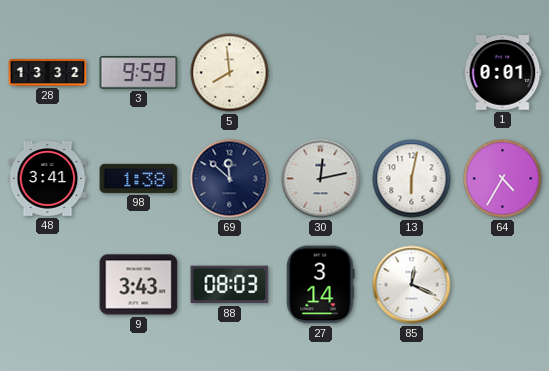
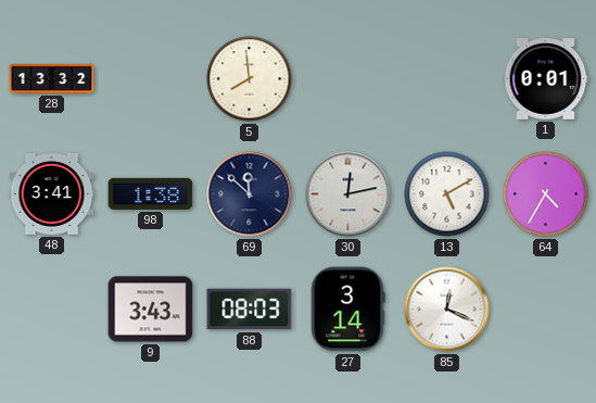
3: 9:59 -> none
13: 6:02 -> 5:10
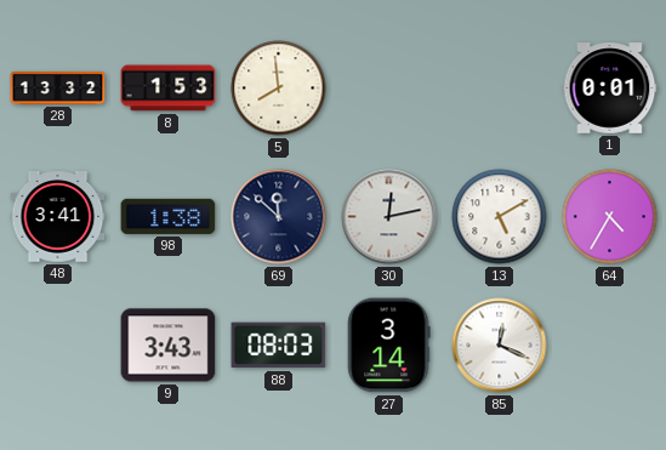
8: none -> 1:53
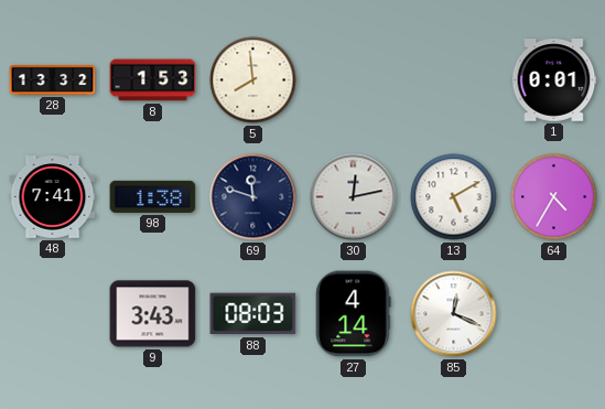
48: 3:41 -> 7:41
69: 11:52 -> 11:48
27: 3:14 -> 4:14
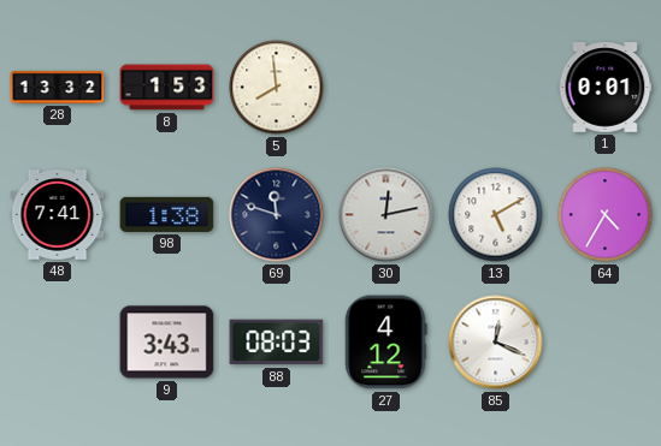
27: 4:14 -> 4:12
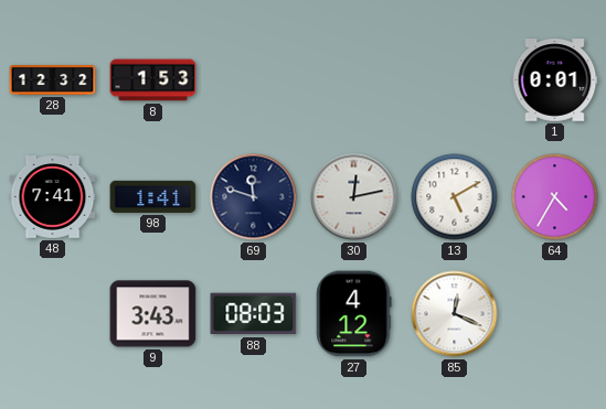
28: 13:32 -> 12:32
5: 7:59 -> none
98: 1:38 -> 1:41
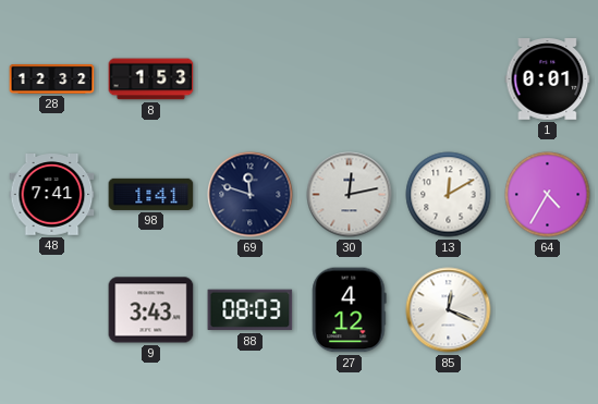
13: 5:10 -> 12:10
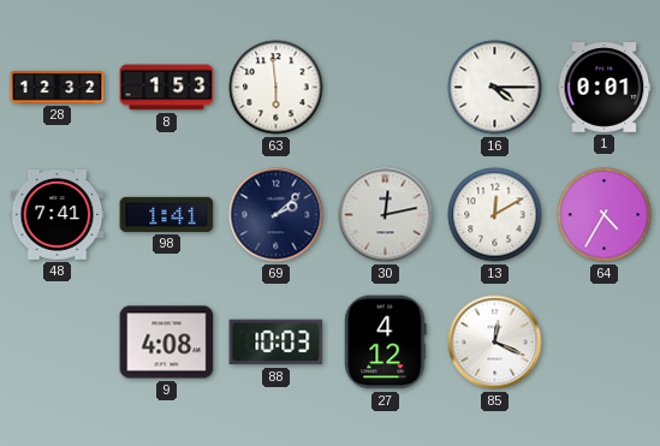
63: none -> 5:59
16: none -> 4:15
69: 11:48 -> 2:08
9: 3:43 -> 4:08
88: 08:03 -> 10:03
